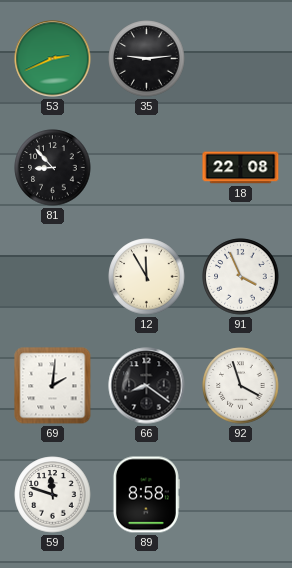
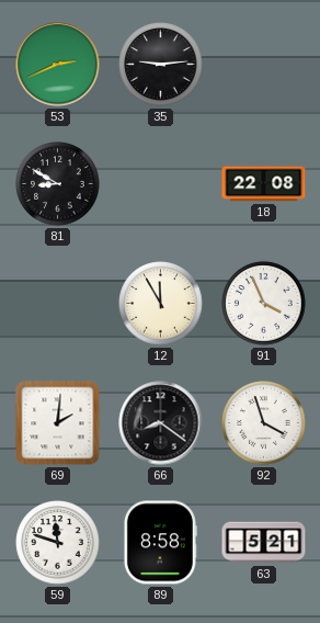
81: 8:53 -> 8:50
63: none -> 5:21
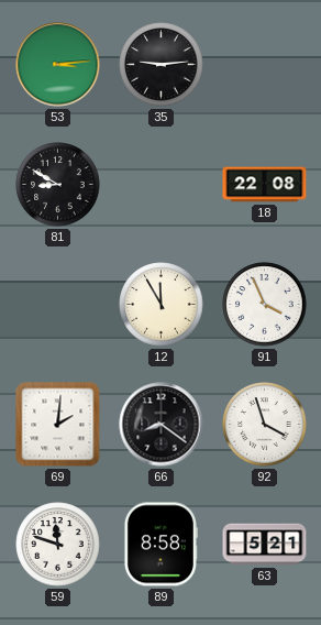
53: 2:41 -> 3:14
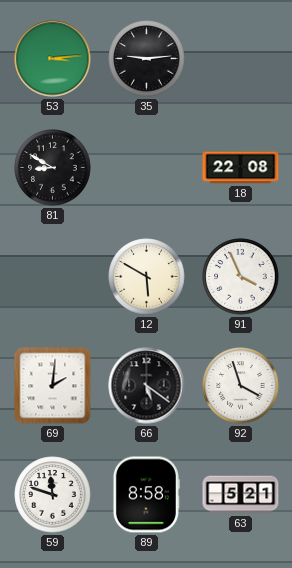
12: 11:55 -> 5:50
66: 8:21 -> 5:21
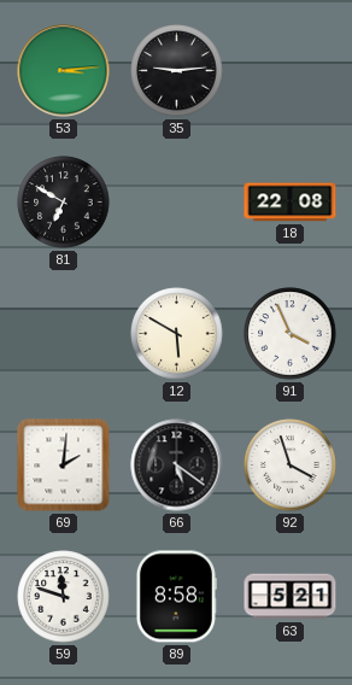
81: 8:50 -> 6:50
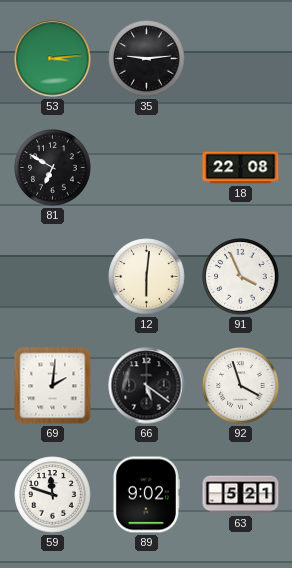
12: 5:50 -> 6:01
89: 8:58 -> 9:02
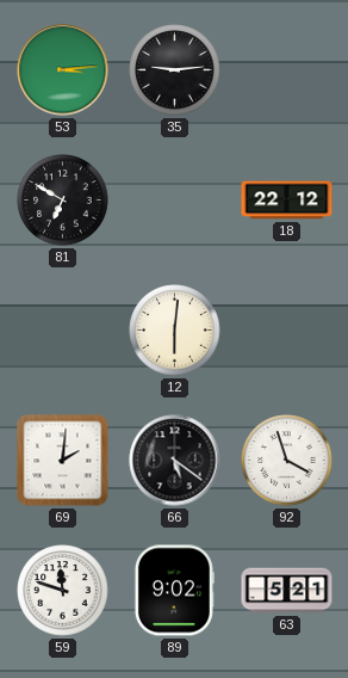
18: 22:08 -> 22:12
91: 3:56 -> none
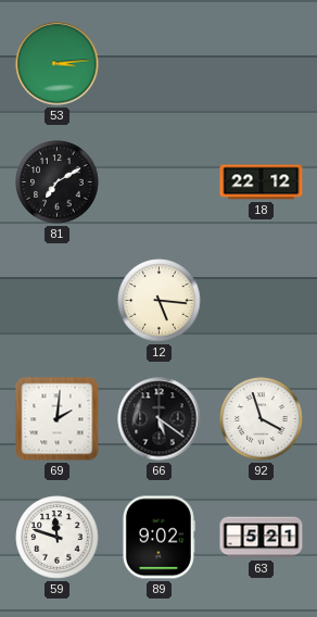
35: 9:14 -> none
81: 6:50 -> 7:10
12: 6:01 -> 5:16
